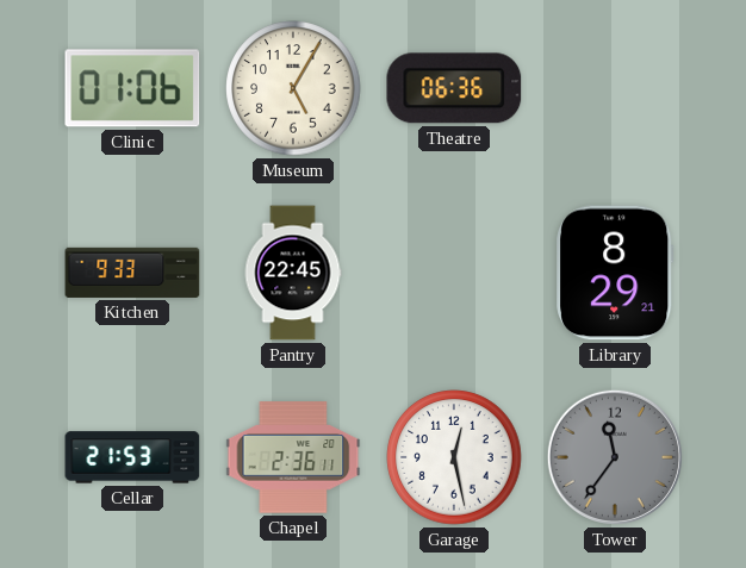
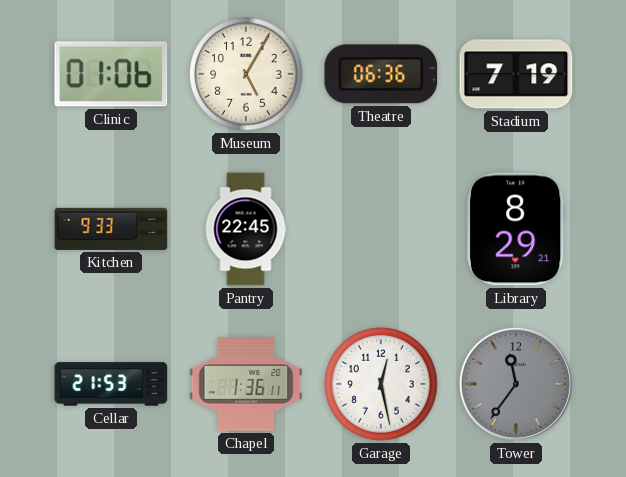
Stadium: none -> 7:19
Chapel: 2:36 -> 1:36
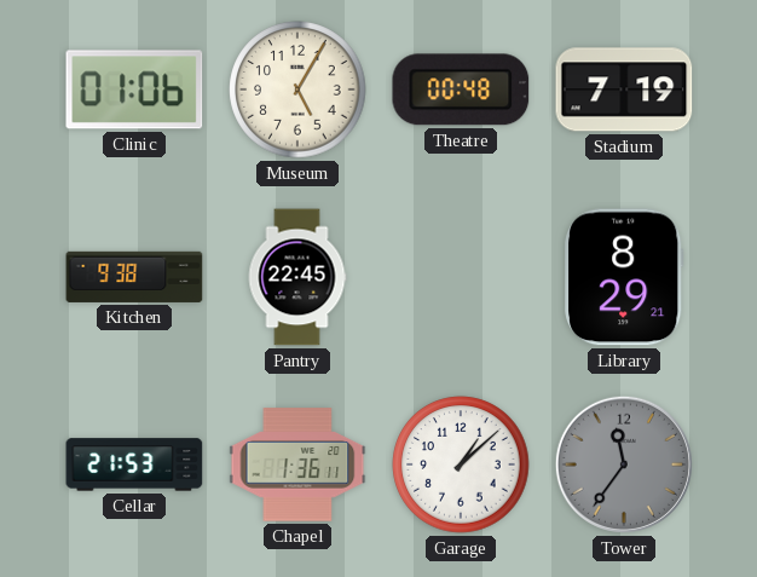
Theatre: 06:36 -> 00:48
Kitchen: 9:33 -> 9:38
Garage: 12:28 -> 1:08
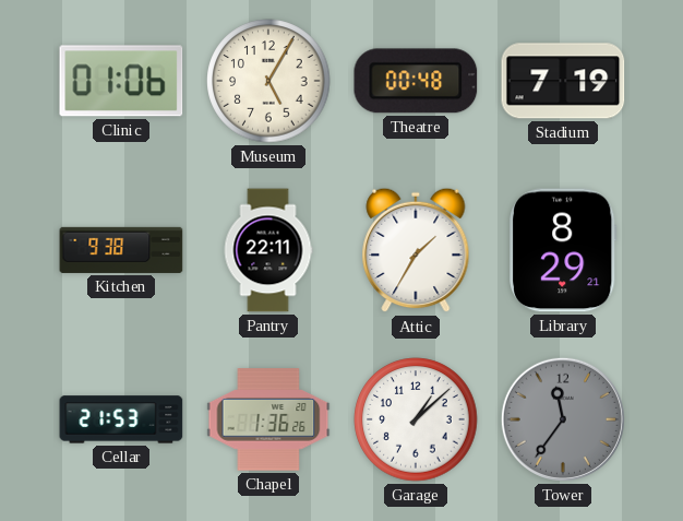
Pantry: 22:45 -> 22:11
Attic: none -> 1:35
Chapel: 1:36:11 -> 1:36:26
